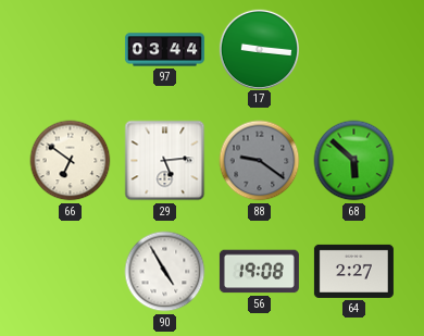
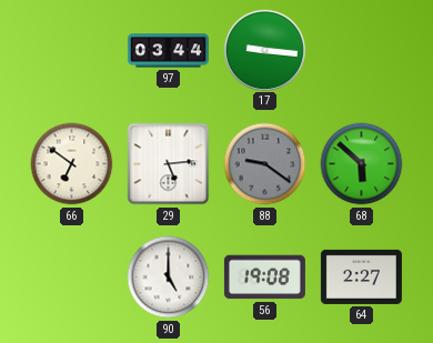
90: 4:55 -> 5:00
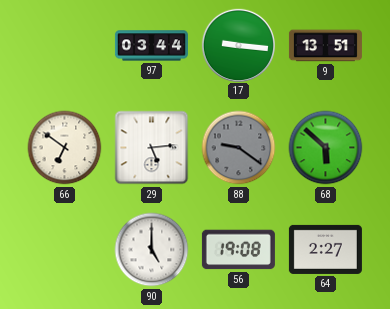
9: none -> 13:51
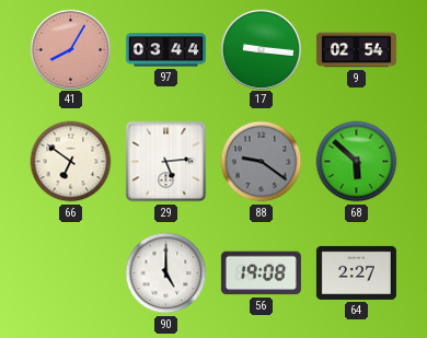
41: none -> 8:05
9: 13:51 -> 02:54
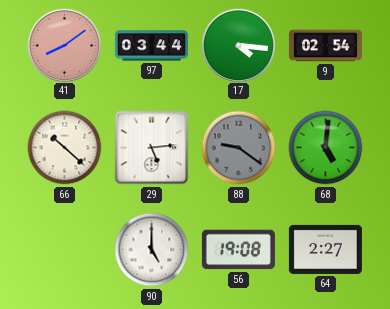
41: 8:05 -> 8:09
17: 9:16 -> 4:16
66: 6:51 -> 10:22
68: 5:52 -> 5:01
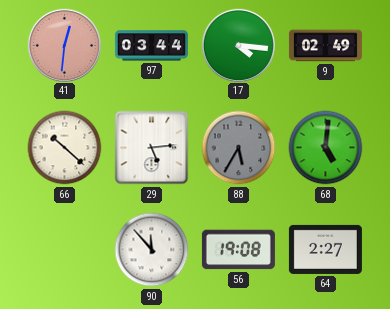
41: 8:09 -> 12:31
9: 02:54 -> 02:49
88: 9:21 -> 5:35
90: 5:00 -> 11:53
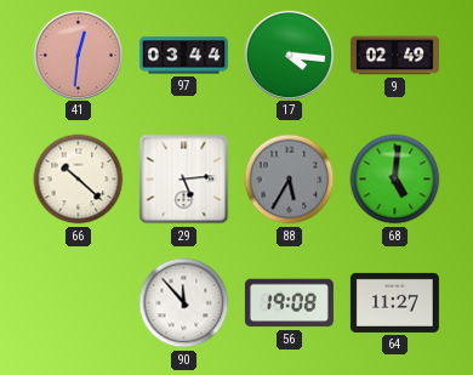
64: 2:27 -> 11:27
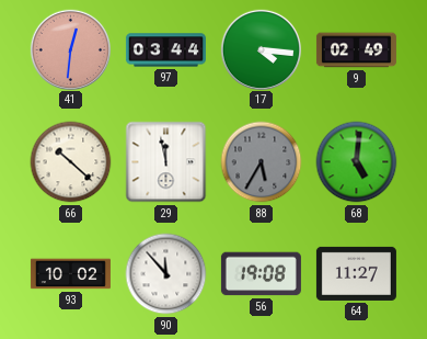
29: 5:14 -> 11:58
93: none -> 10:02
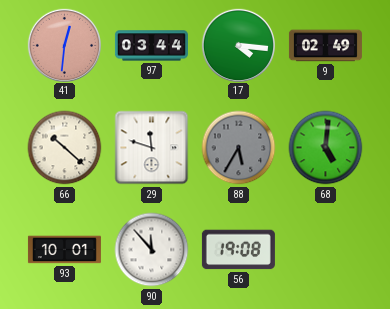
29: 11:58 -> 11:48
93: 10:02 -> 10:01
64: 11:27 -> none
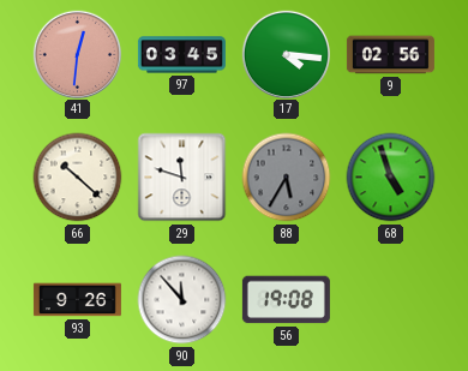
97: 03:44 -> 03:45
9: 02:49 -> 02:56
68: 5:01 -> 4:57
93: 10:01 -> 9:26
